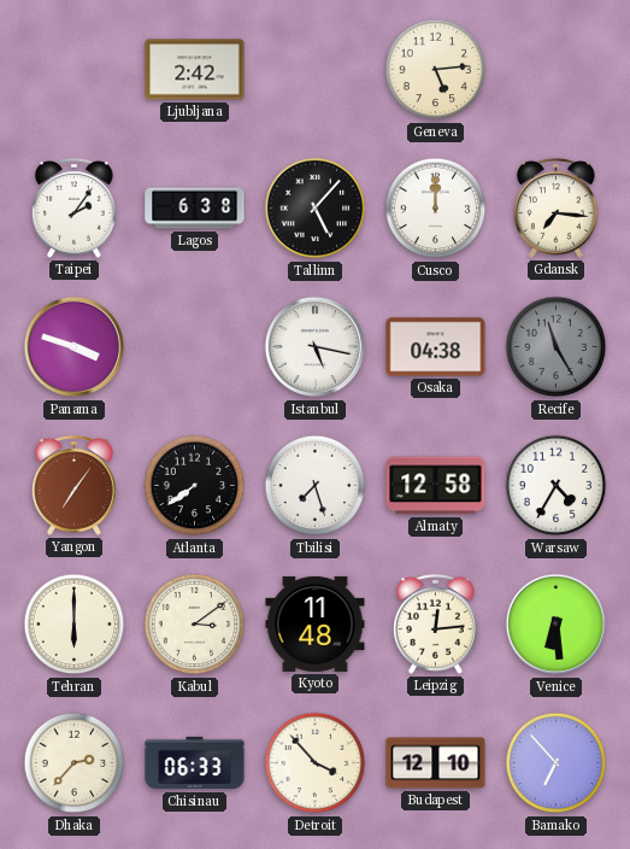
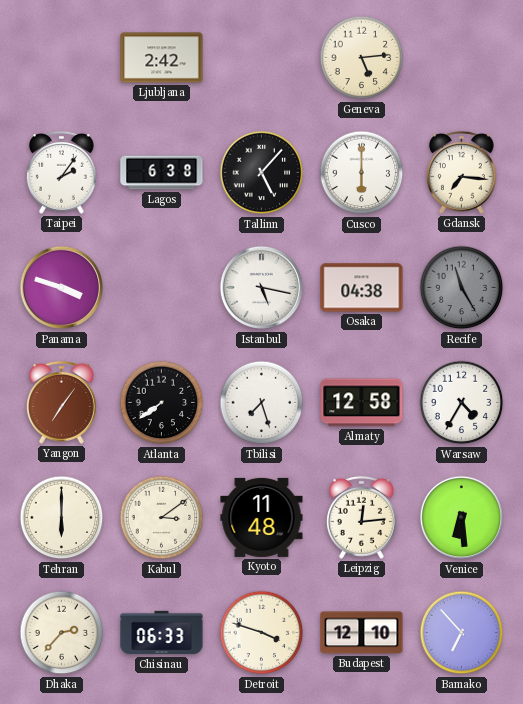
Cusco: 12:00 -> 6:00
Detroit: 3:53 -> 3:48
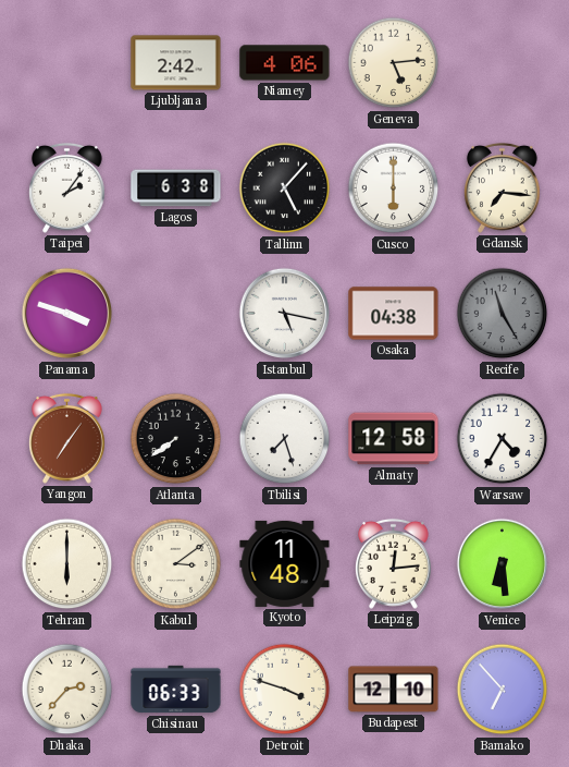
Niamey: none -> 4:06
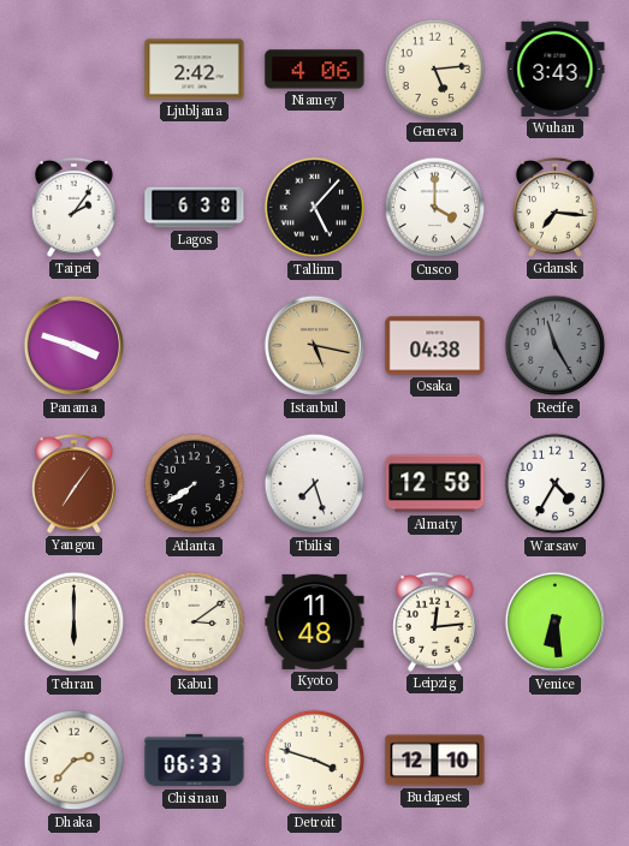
Wuhan: none -> 3:43
Cusco: 6:00 -> 4:00
Istanbul dial: white -> champagne
Bamako: 6:53 -> none
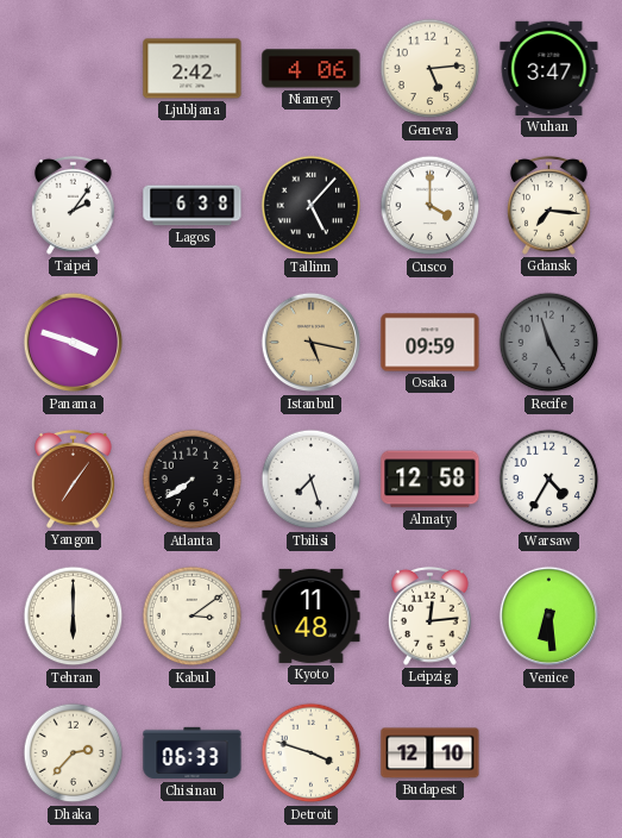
Wuhan: 3:43 -> 3:47
Osaka: 04:38 -> 09:59
